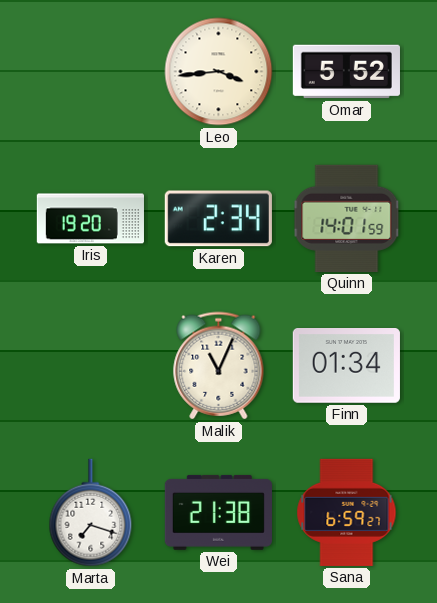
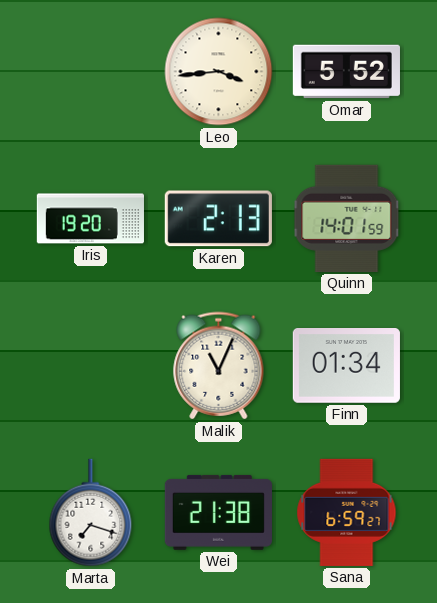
Karen: 2:34 -> 2:13
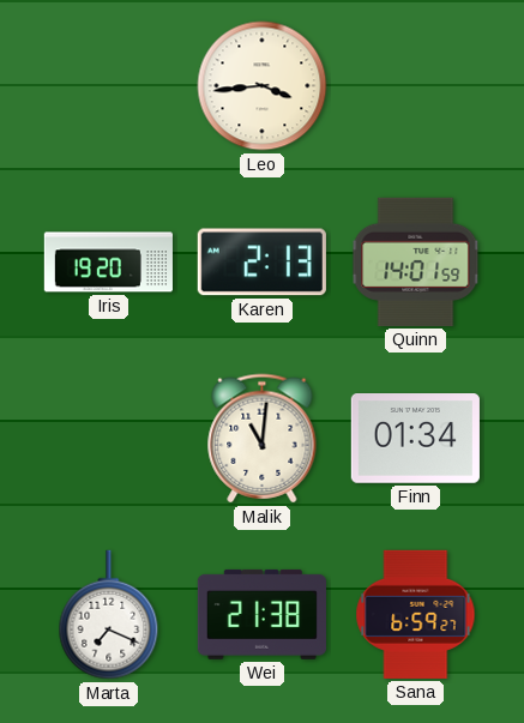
Omar: 5:52 -> none
Malik: 11:04 -> 11:01
Marta: 7:18 -> 7:19
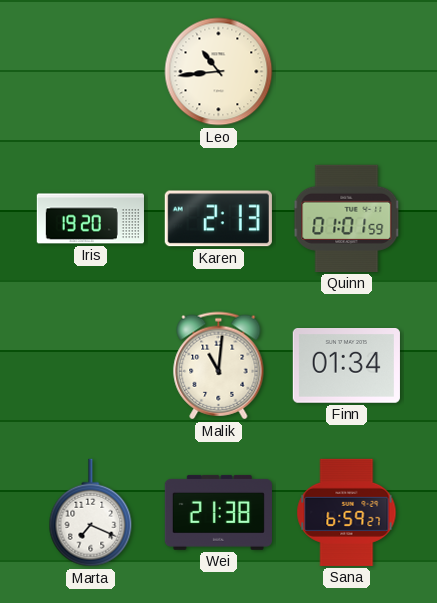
Leo: 3:44 -> 10:44
Quinn: 14:01 -> 01:01
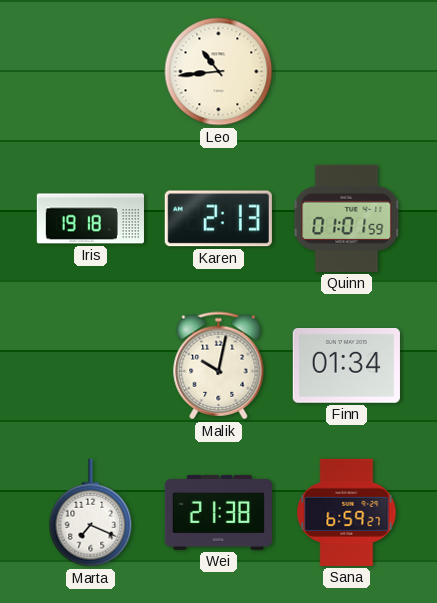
Iris: 19:20 -> 19:18
Malik: 11:01 -> 10:02
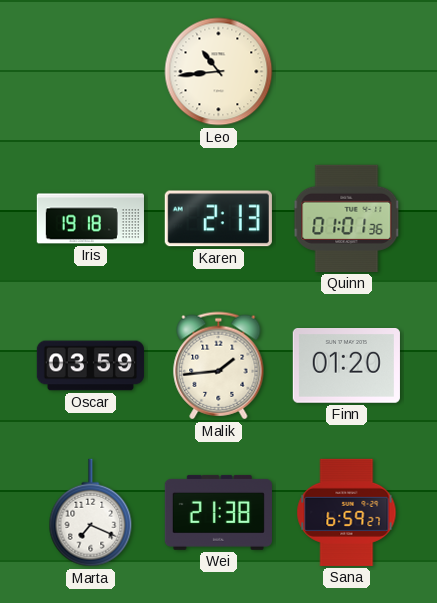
Quinn: 01:01:59 -> 01:01:36
Oscar: none -> 03:59
Malik: 10:02 -> 1:44
Finn: 01:34 -> 01:20
